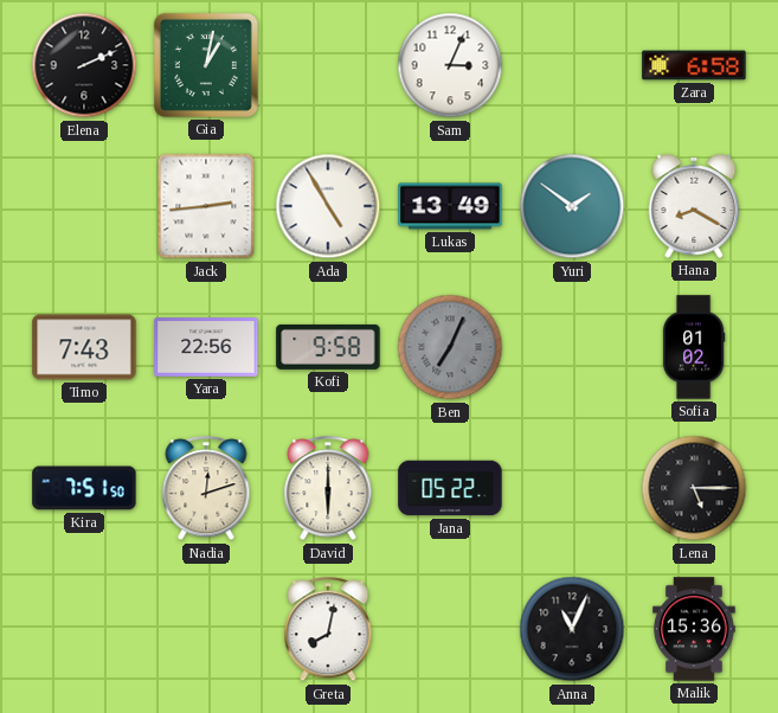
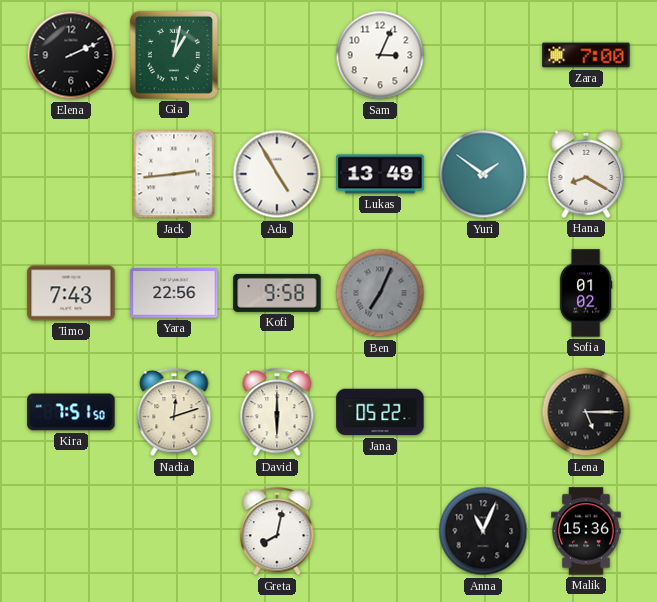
Zara: 6:58 -> 7:00
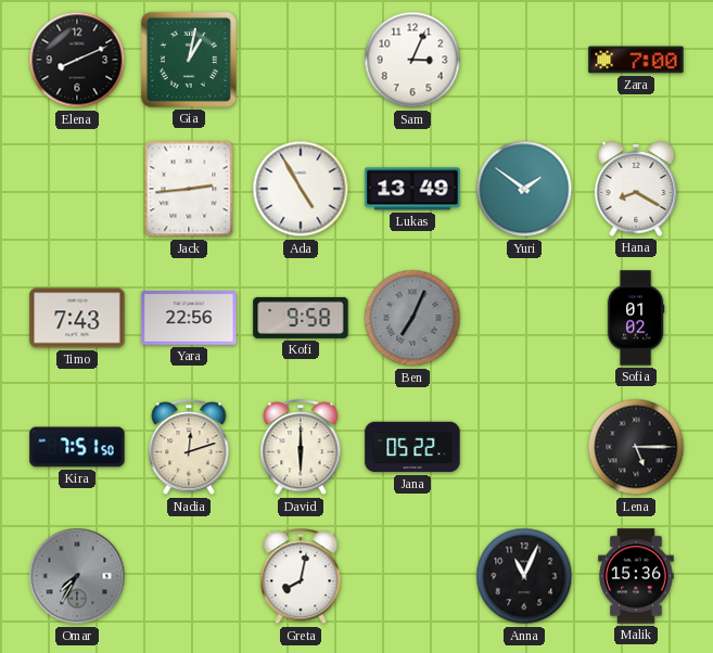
Elena: 2:11 -> 8:11
Omar: none -> 7:35
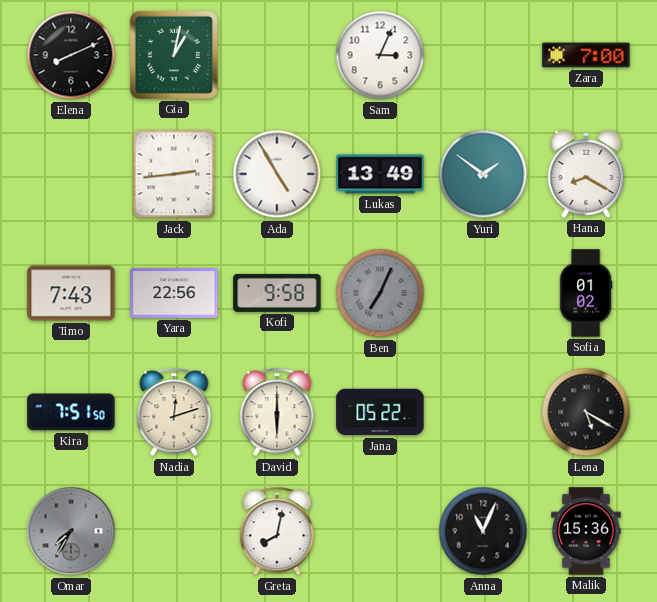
Lena: 5:15 -> 5:20
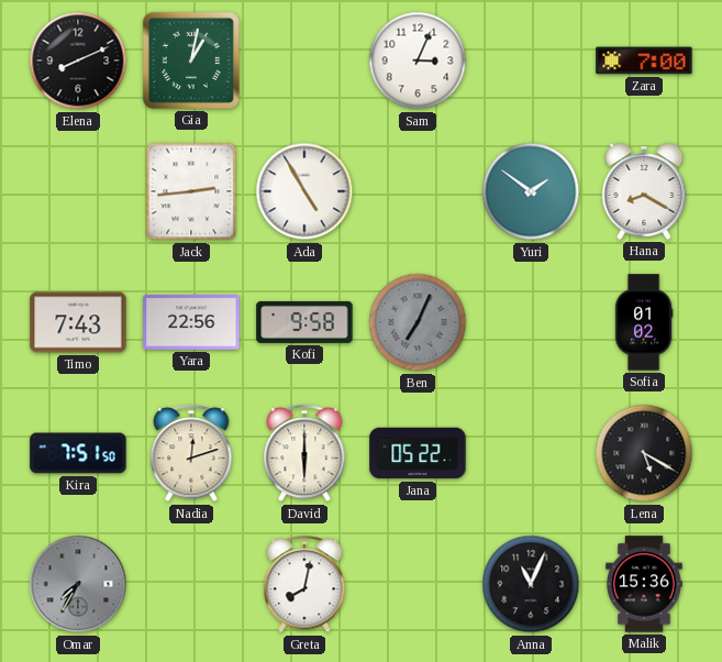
Lukas: 13:49 -> none
